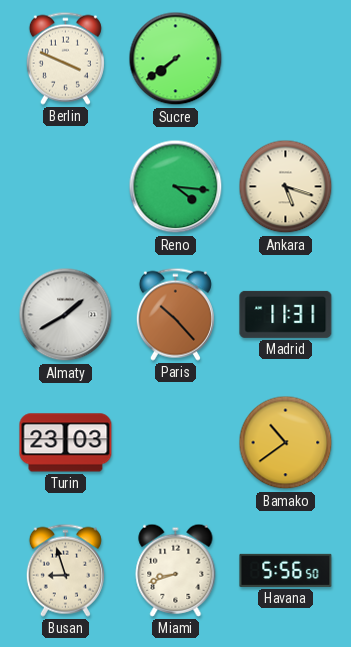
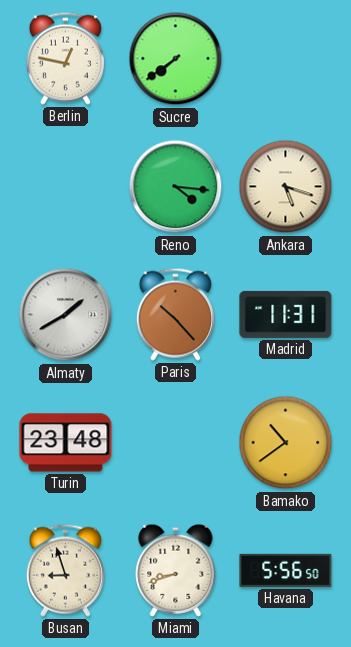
Berlin: 3:49 -> 12:47
Turin: 23:03 -> 23:48
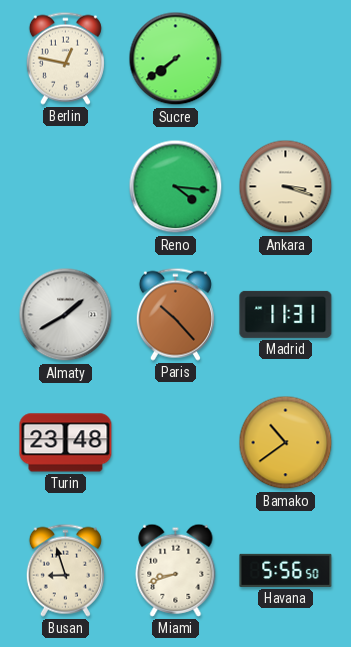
Ankara: 5:18 -> 3:18
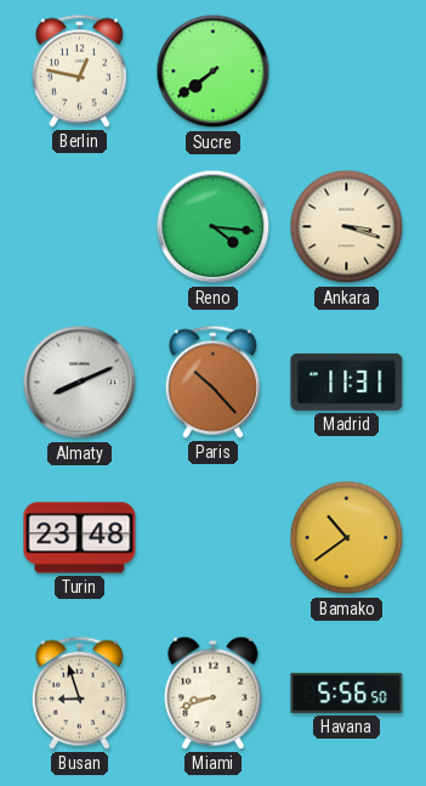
Almaty: 1:40 -> 8:11
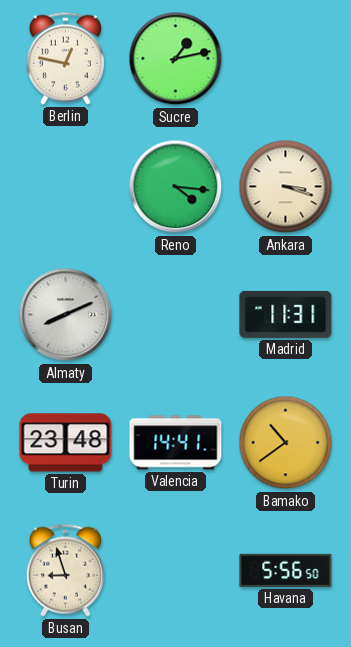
Sucre: 7:39 -> 1:13
Paris: 10:23 -> none
Valencia: none -> 14:41
Miami: 8:42 -> none
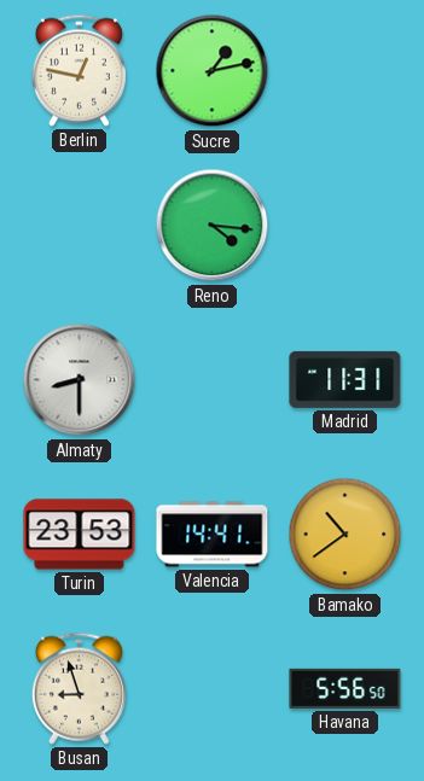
Ankara: 3:18 -> none
Almaty: 8:11 -> 8:30
Turin: 23:48 -> 23:53
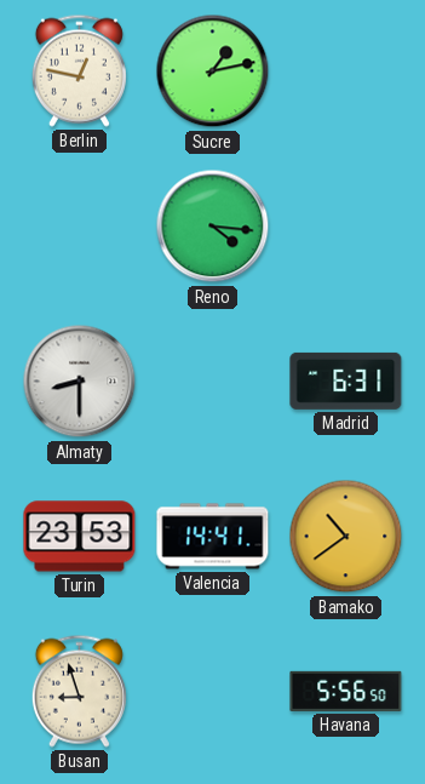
Madrid: 11:31 -> 6:31
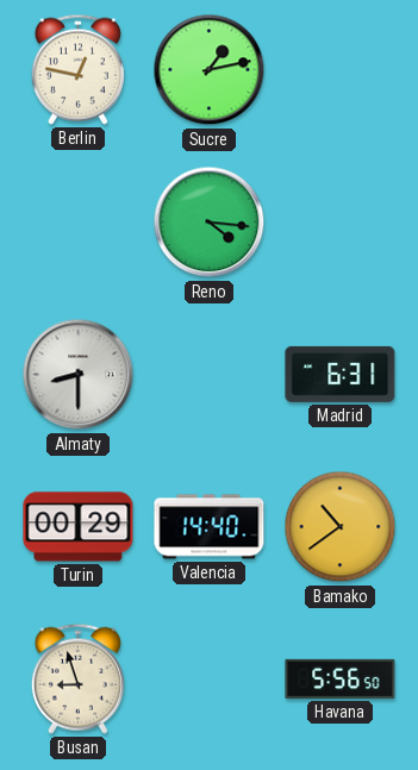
Turin: 23:53 -> 00:29
Valencia: 14:41 -> 14:40
